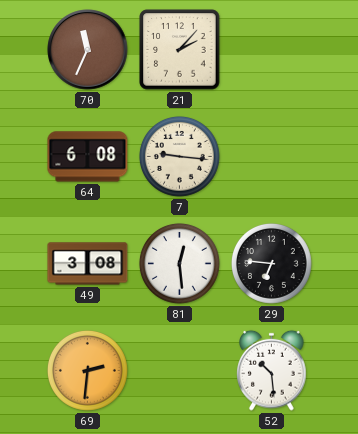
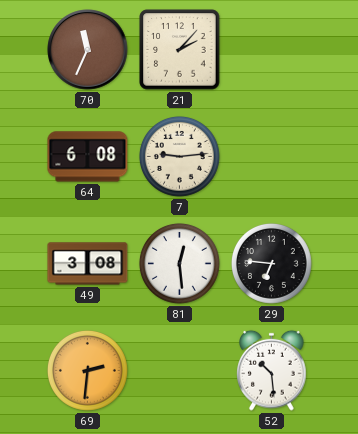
7: 9:16 -> 9:14
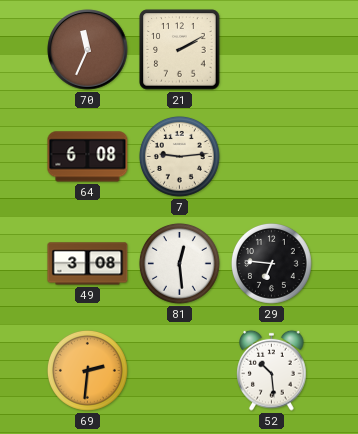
21: 2:07 -> 2:10
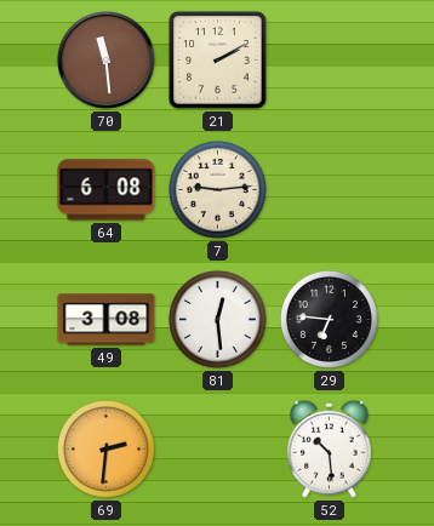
70: 11:34 -> 11:29
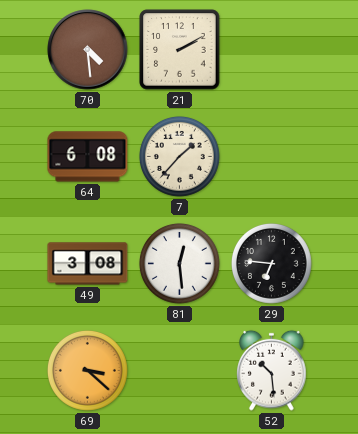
70: 11:29 -> 4:29
7: 9:14 -> 1:37
69: 2:31 -> 3:22
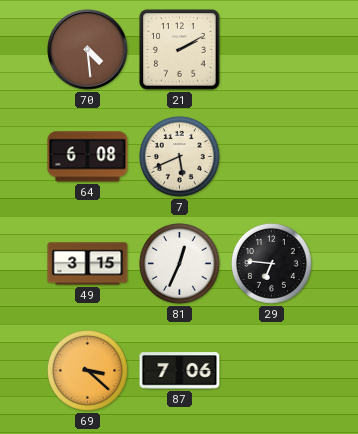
7: 1:37 -> 5:41
49: 3:08 -> 3:15
81: 12:29 -> 12:34
87: none -> 7:06
52: 10:29 -> none
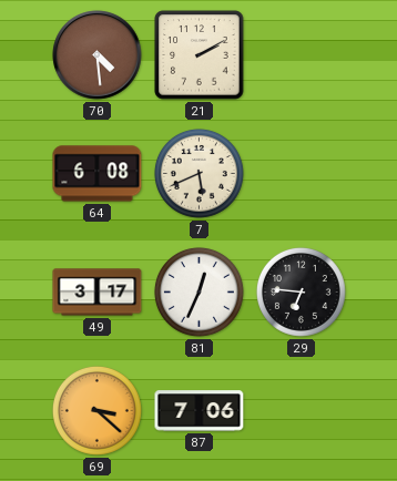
49: 3:15 -> 3:17
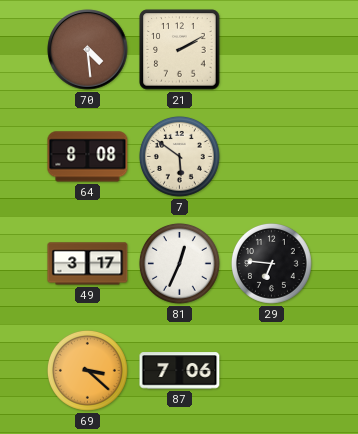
64: 6:08 -> 8:08
7: 5:41 -> 5:51
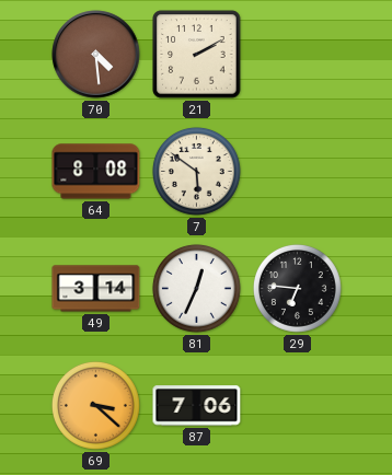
49: 3:17 -> 3:14
